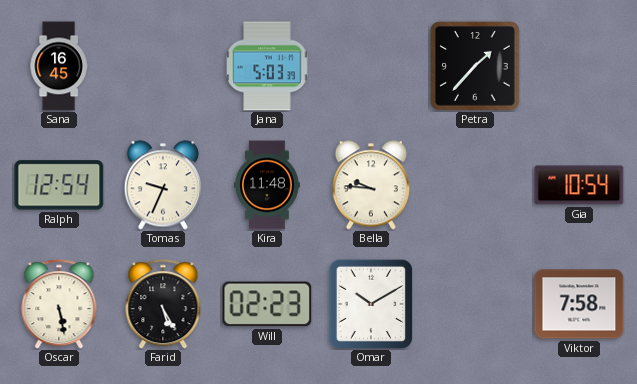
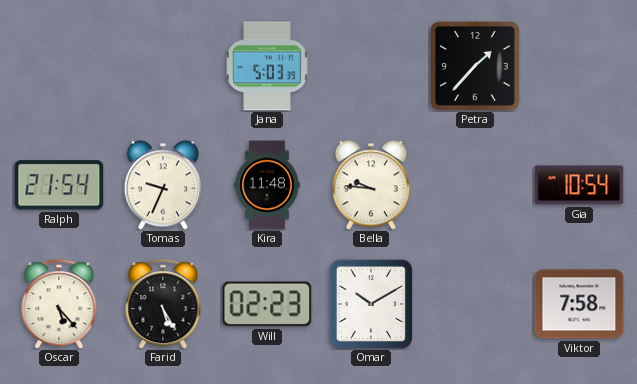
Sana: 16:45 -> none
Ralph: 12:54 -> 21:54
Oscar: 5:28 -> 5:23
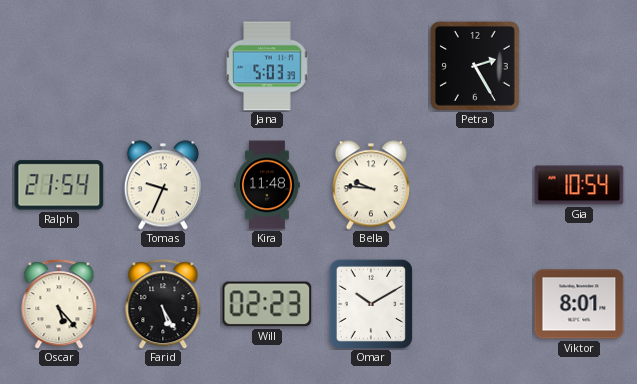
Petra: 1:37 -> 2:25
Viktor: 7:58 -> 8:01
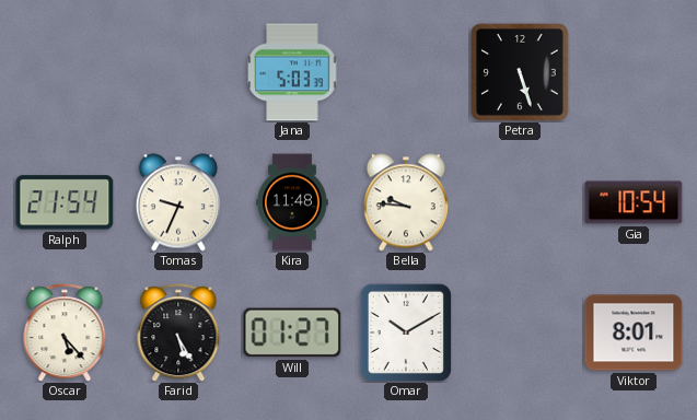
Petra: 2:25 -> 5:27
Will: 02:23 -> 01:27
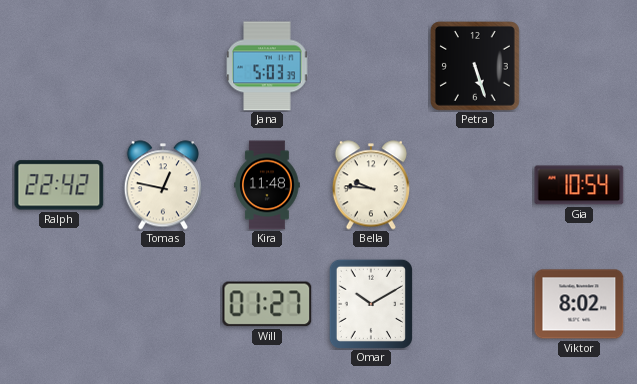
Ralph: 21:54 -> 22:42
Tomas: 9:34 -> 12:47
Oscar: 5:23 -> none
Farid: 5:25 -> none
Viktor: 8:01 -> 8:02
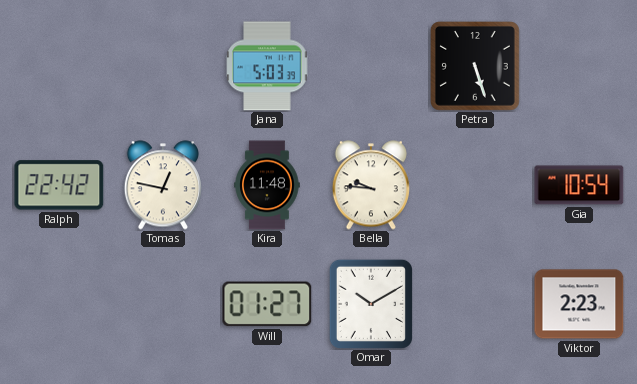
Viktor: 8:02 -> 2:23
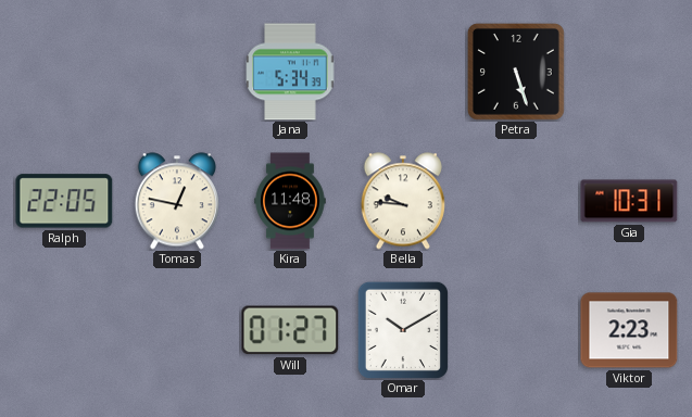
Jana: 5:03 -> 5:34
Ralph: 22:42 -> 22:05
Gia: 10:54 -> 10:31
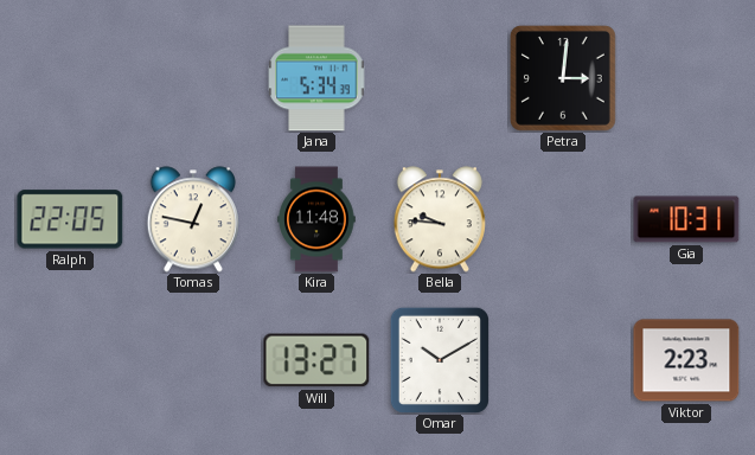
Petra: 5:27 -> 3:01
Will: 01:27 -> 13:27
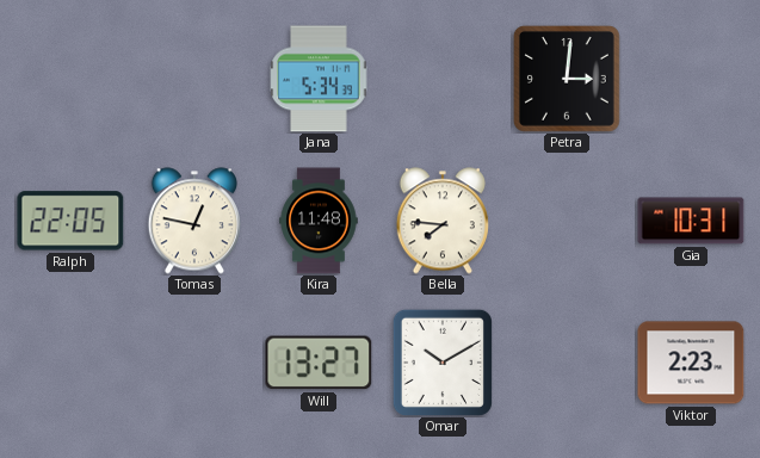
Bella: 9:46 -> 7:46
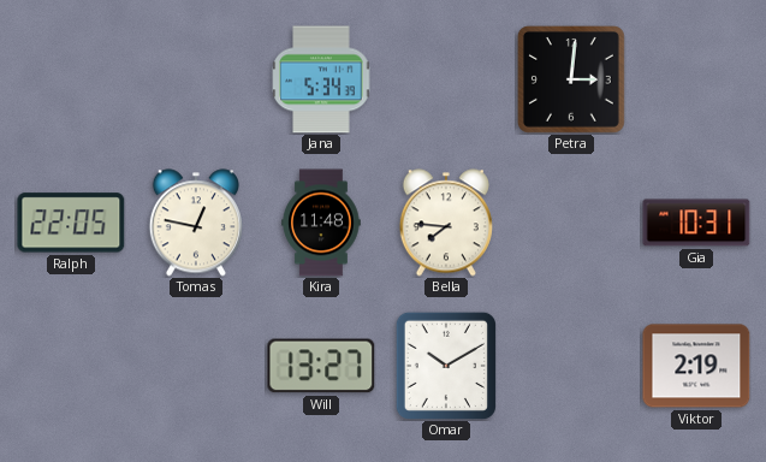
Viktor: 2:23 -> 2:19
